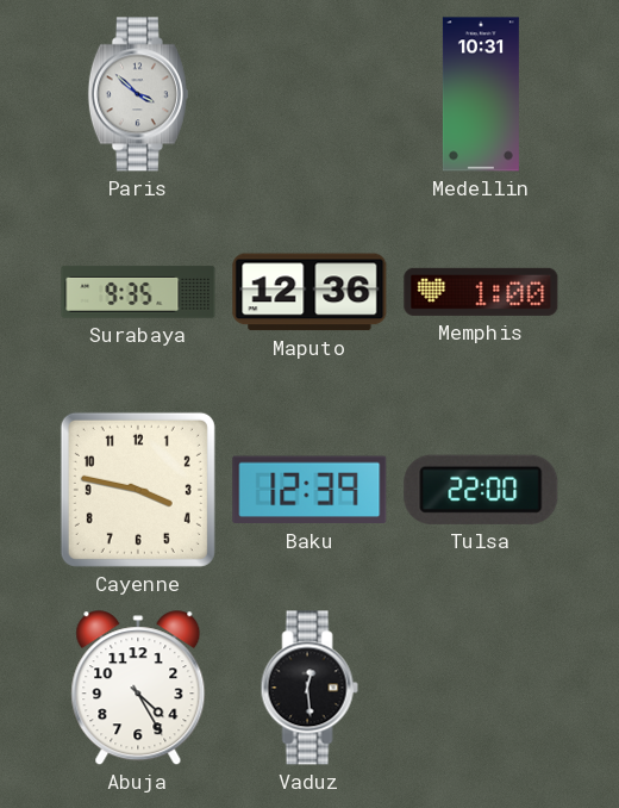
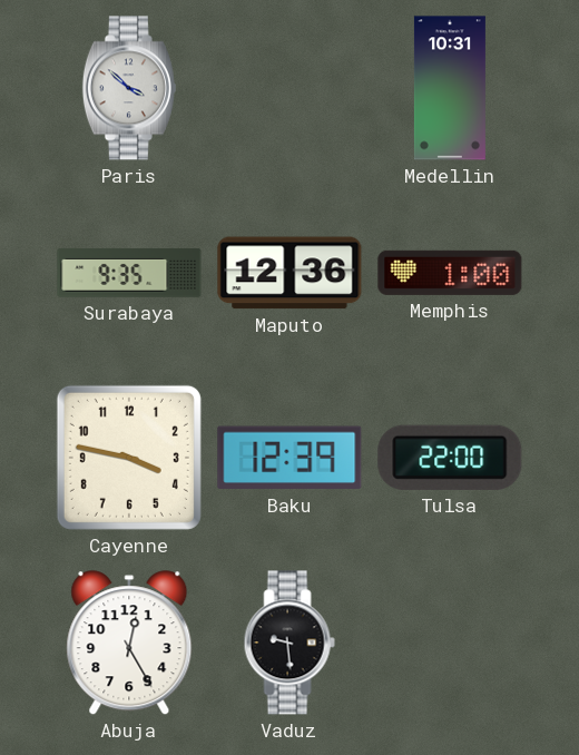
Abuja: 4:25 -> 12:25
Vaduz: 12:29 -> 9:29
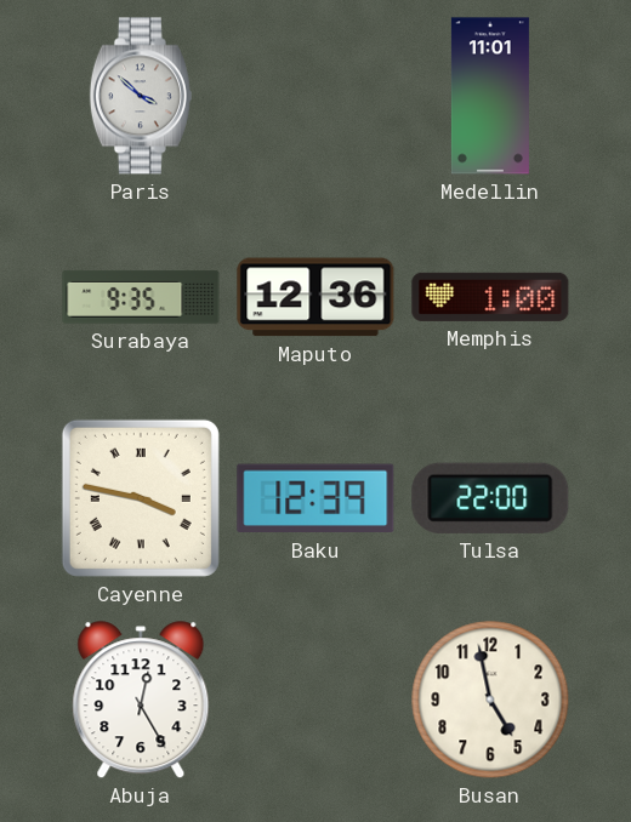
Medellin: 10:31 -> 11:01
Cayenne numerals: Arabic -> Roman
Vaduz: 9:29 -> none
Busan: none -> 4:58
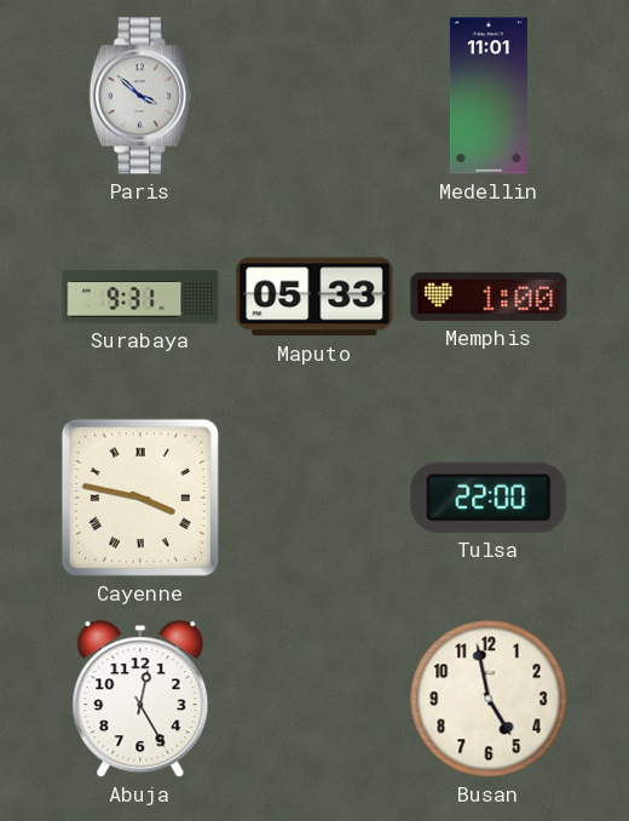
Surabaya: 9:35 -> 9:31
Maputo: 12:36 -> 05:33
Baku: 12:39 -> none
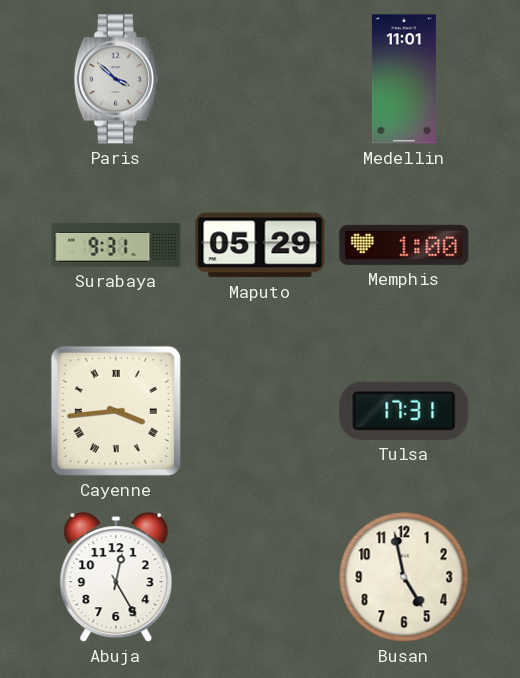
Maputo: 05:33 -> 05:29
Cayenne: 3:47 -> 3:44
Tulsa: 22:00 -> 17:31
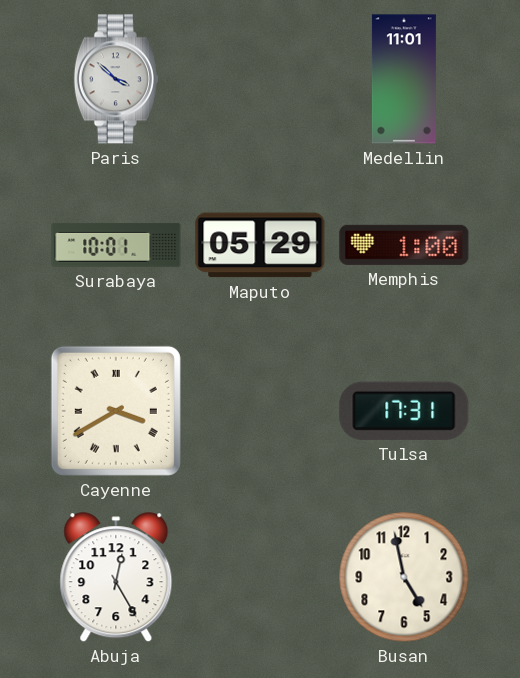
Surabaya: 9:31 -> 10:01
Cayenne: 3:44 -> 3:40
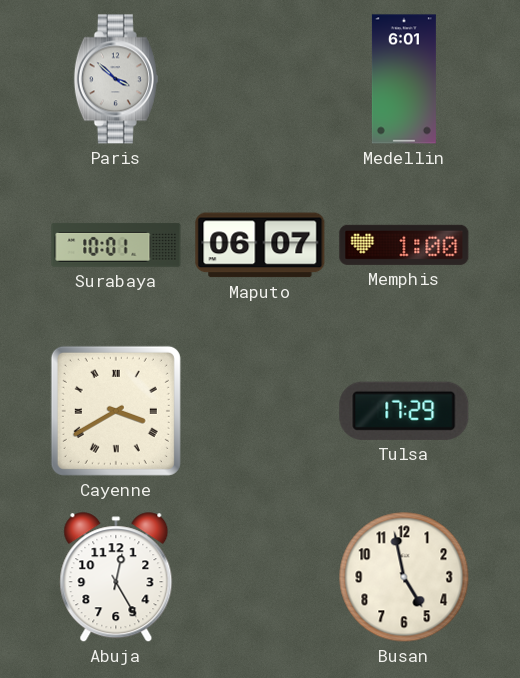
Medellin: 11:01 -> 6:01
Maputo: 05:29 -> 06:07
Tulsa: 17:31 -> 17:29
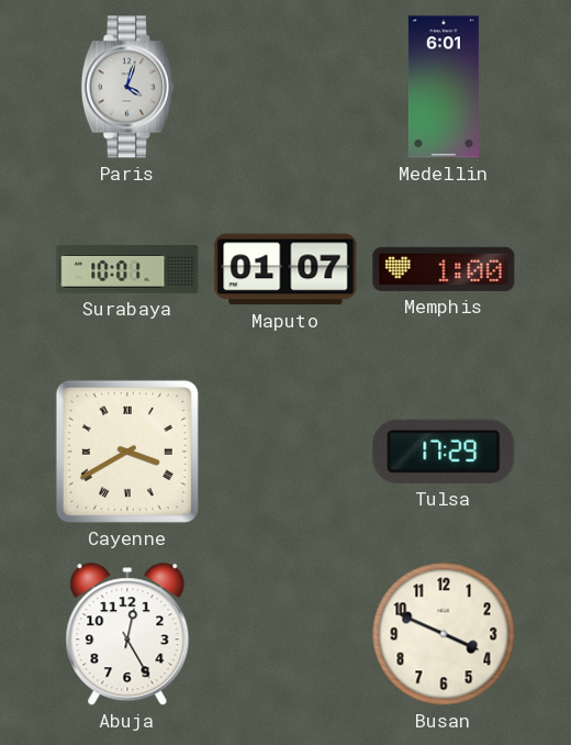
Paris: 3:52 -> 4:03
Maputo: 06:07 -> 01:07
Busan: 4:58 -> 3:49
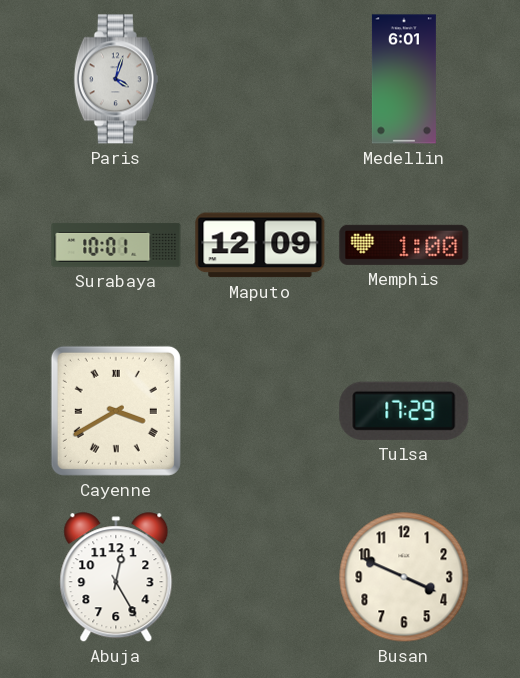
Maputo: 01:07 -> 12:09
